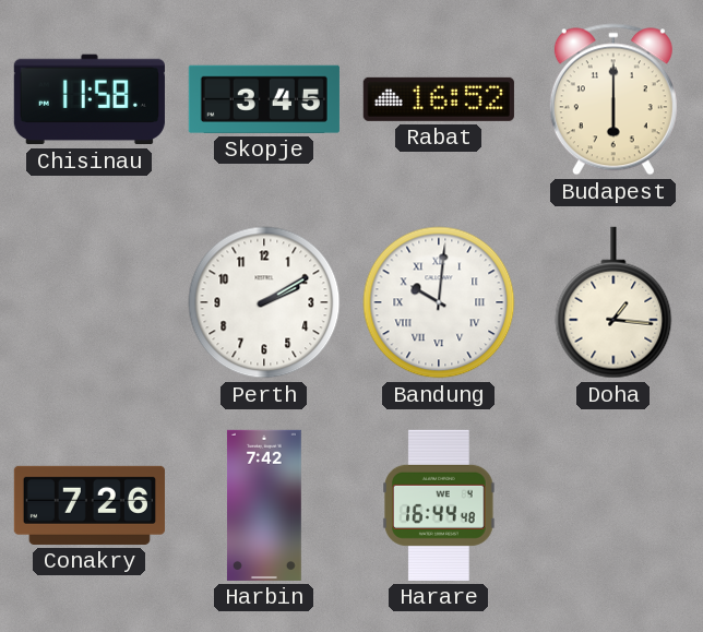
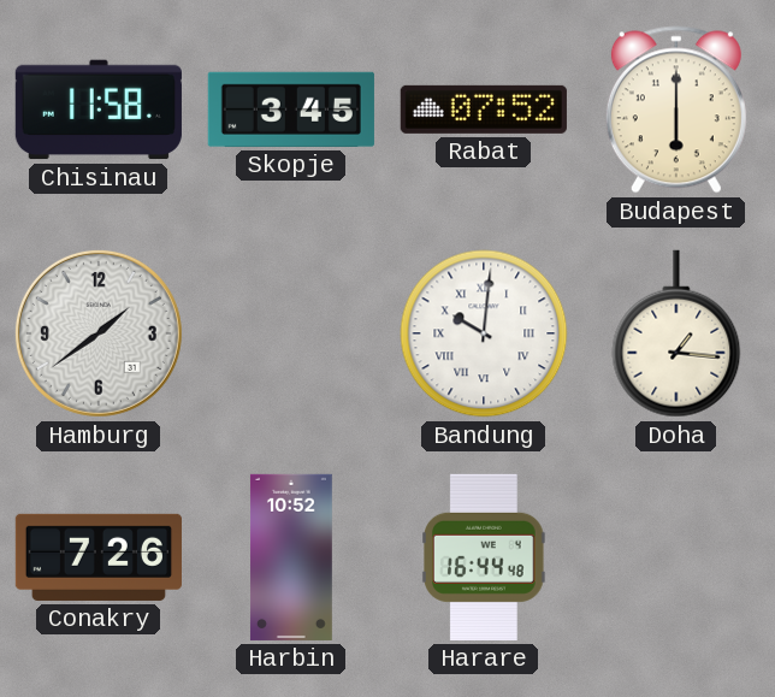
Rabat: 16:52 -> 07:52
Hamburg: none -> 1:39
Perth: 2:10 -> none
Harbin: 7:42 -> 10:52
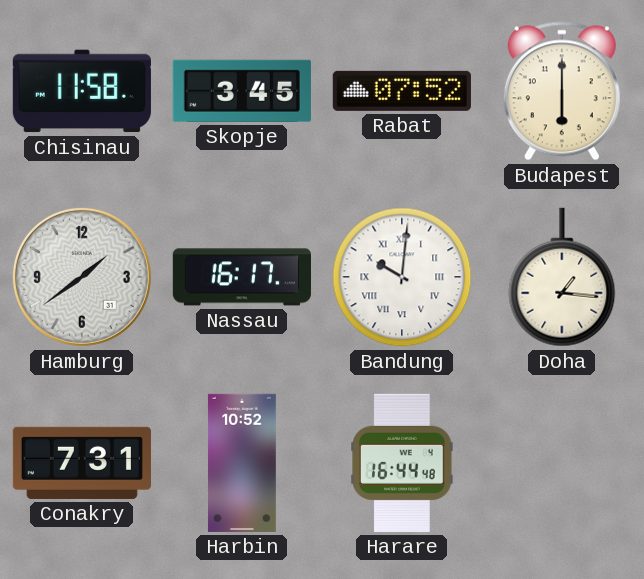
Nassau: none -> 16:17
Conakry: 7:26 -> 7:31
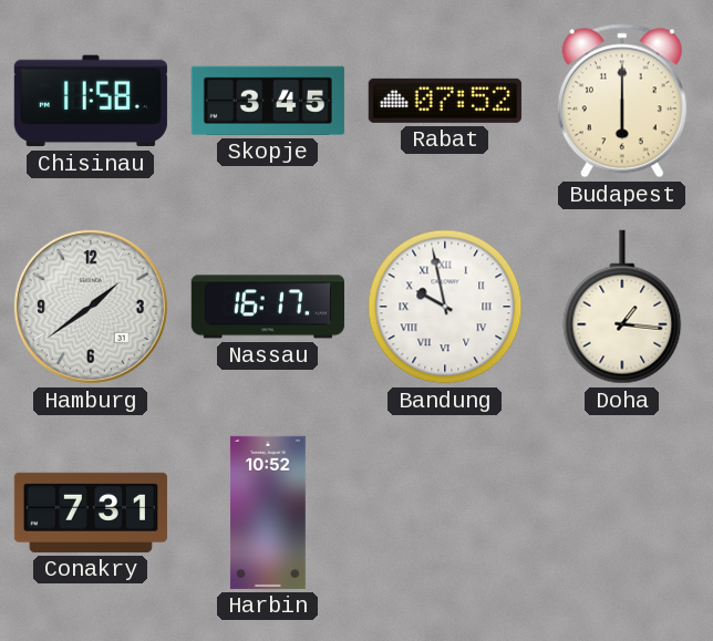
Bandung: 10:01 -> 9:58
Harare: 16:44 -> none
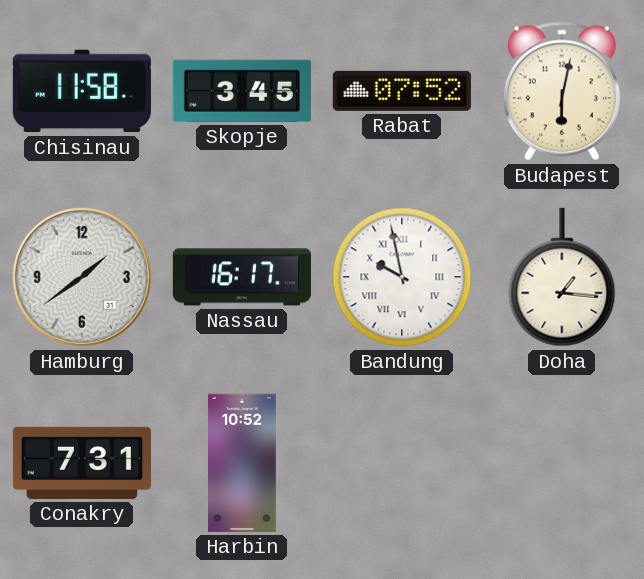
Budapest: 6:00 -> 6:02
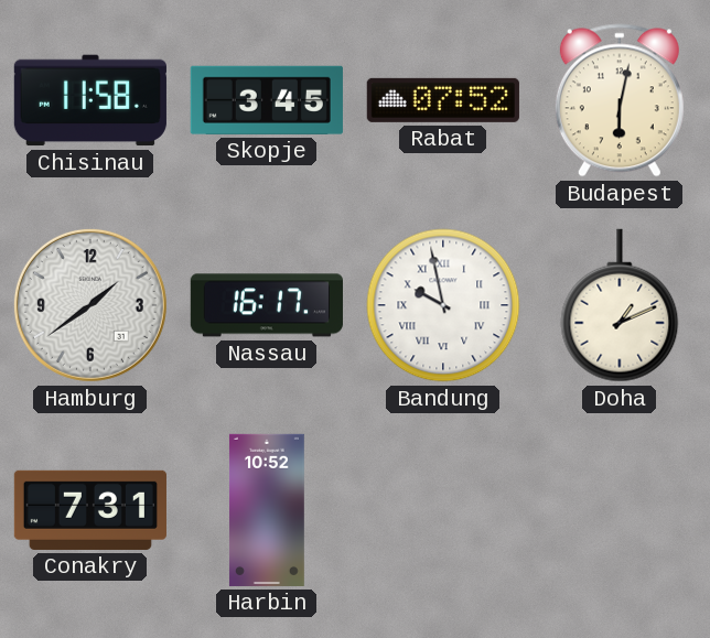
Doha: 1:16 -> 1:11
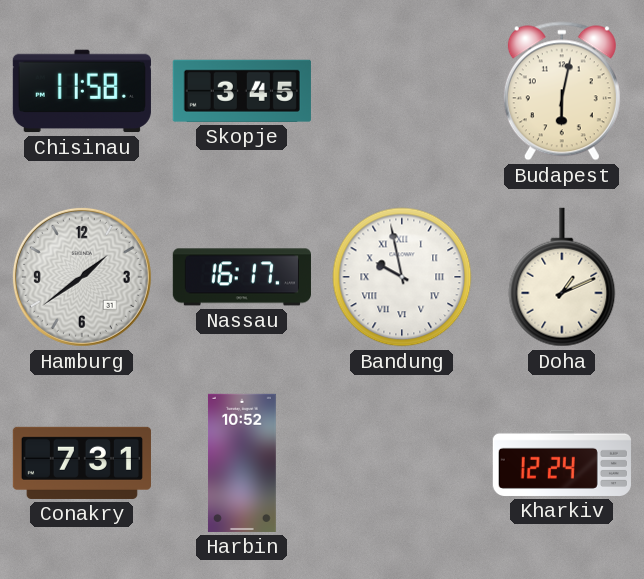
Rabat: 07:52 -> none
Kharkiv: none -> 12:24
